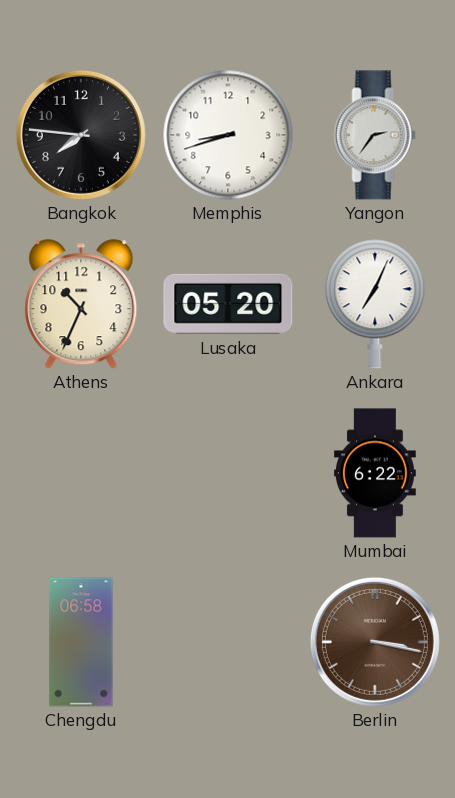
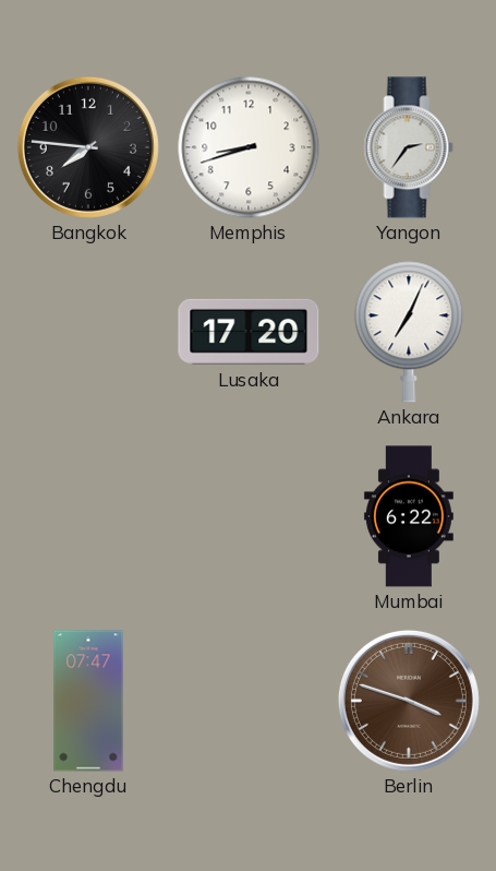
Athens: 10:34 -> none
Lusaka: 05:20 -> 17:20
Chengdu: 06:58 -> 07:47
Berlin: 3:17 -> 3:48
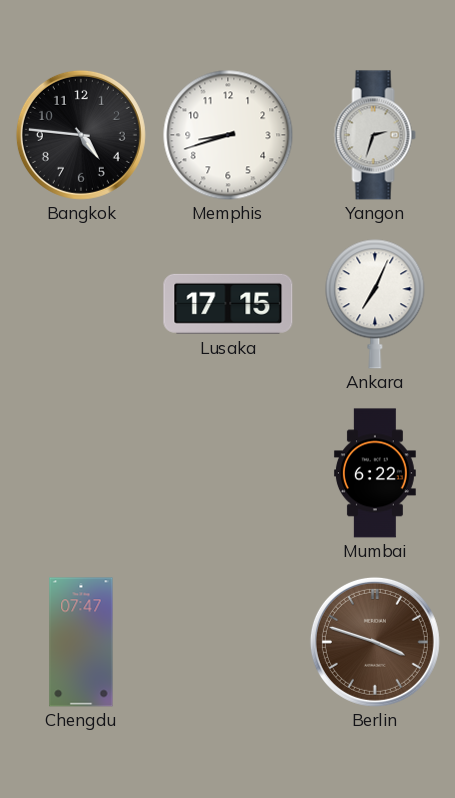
Bangkok: 7:46 -> 4:46
Yangon: 2:36 -> 2:33
Lusaka: 17:20 -> 17:15
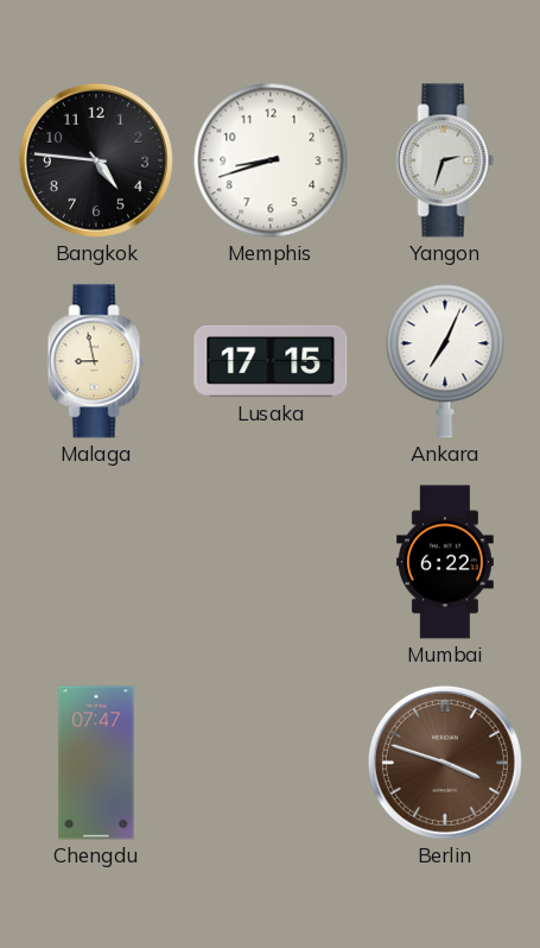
Malaga: none -> 8:58
